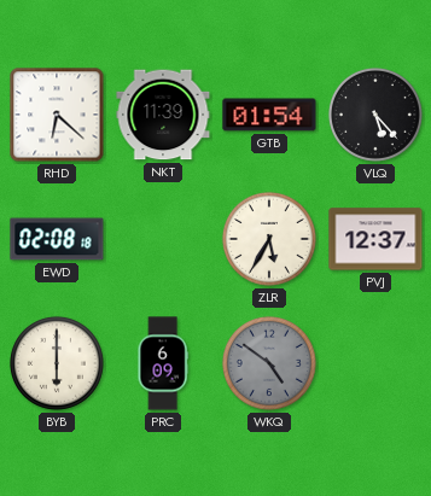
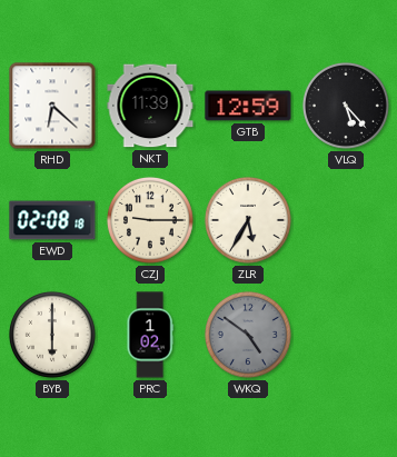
GTB: 01:54 -> 12:59
CZJ: none -> 9:15
PVJ: 12:37 -> none
PRC: 6:09 -> 1:02
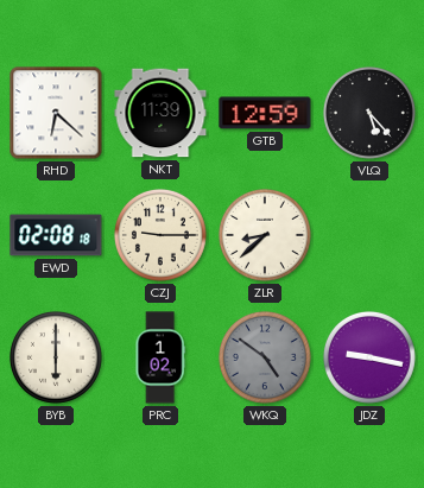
ZLR: 5:35 -> 8:38
JDZ: none -> 9:17
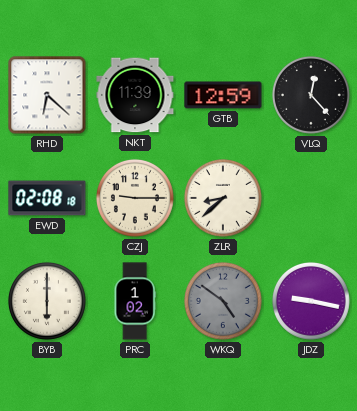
VLQ: 5:23 -> 12:23
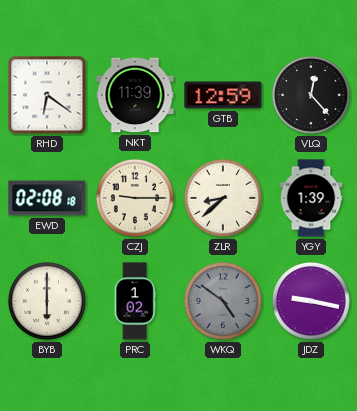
RHD: 6:22 -> 6:21
YGY: none -> 1:39
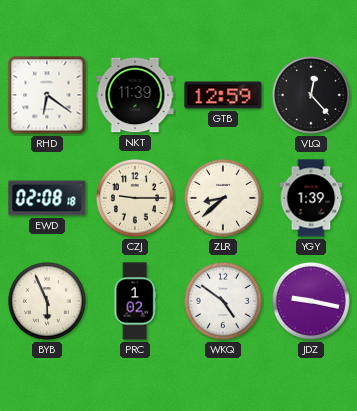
BYB: 6:00 -> 5:56
WKQ dial: grey -> white
